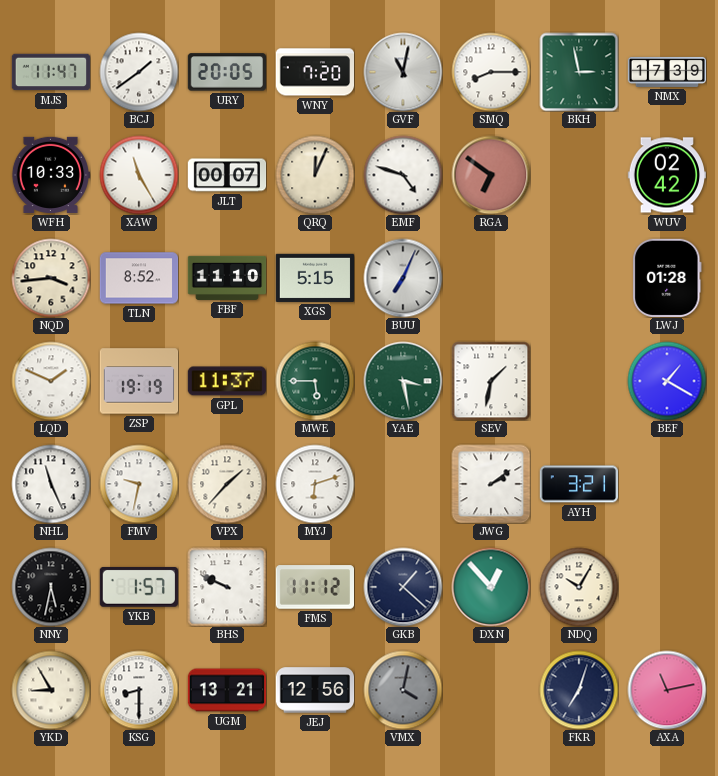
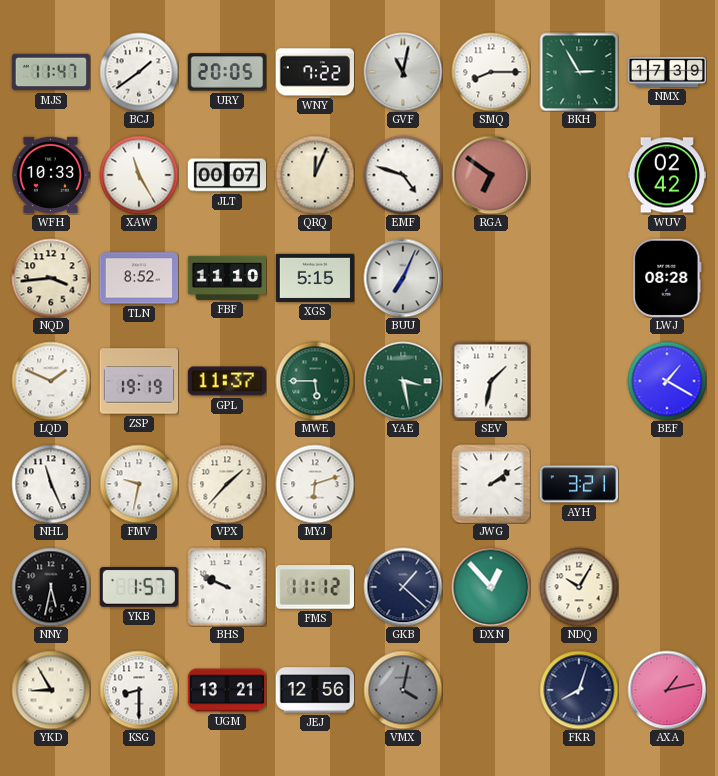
WNY: 7:20 -> 7:22
BKH: 2:58 -> 2:55
LWJ: 01:28 -> 08:28
FKR: 7:03 -> 8:03
AXA: 11:13 -> 1:13
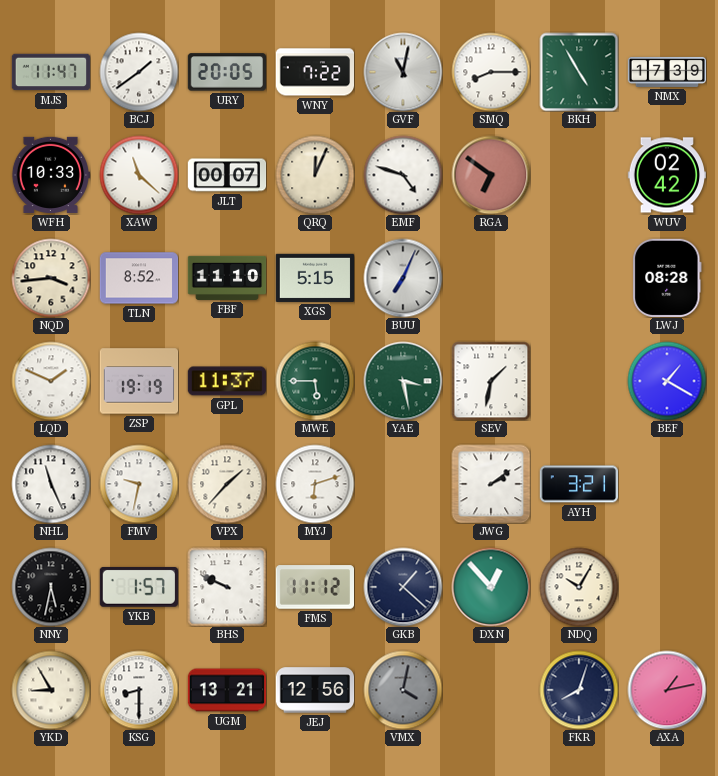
BKH: 2:55 -> 4:55
XAW: 11:25 -> 11:22
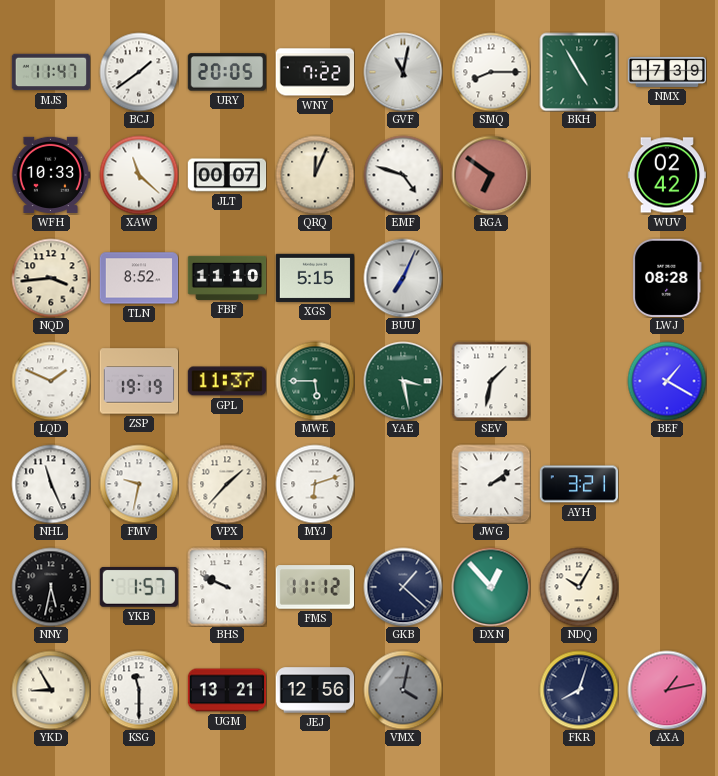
KSG: 8:30 -> 11:30
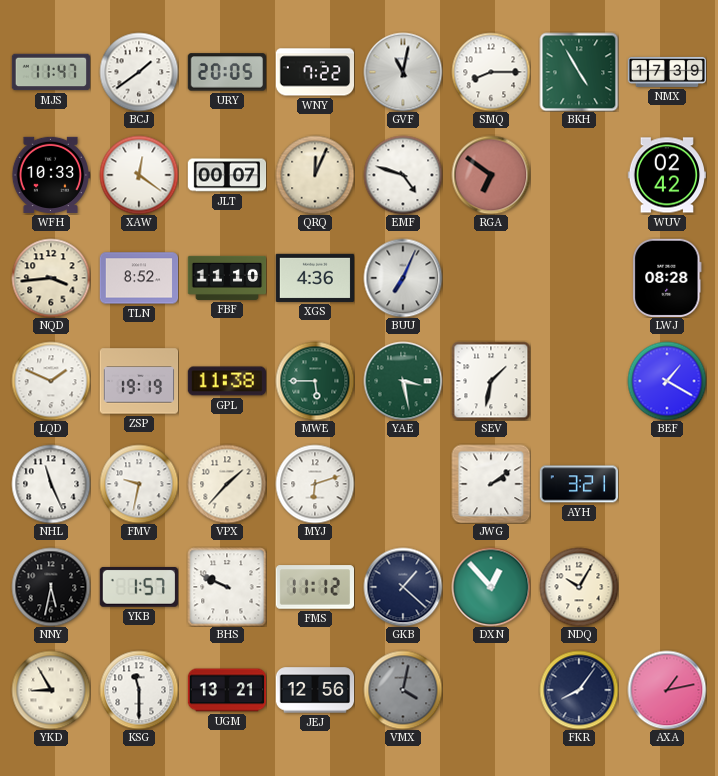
XAW: 11:22 -> 12:21
XGS: 5:15 -> 4:36
GPL: 11:37 -> 11:38
FKR: 8:03 -> 8:06
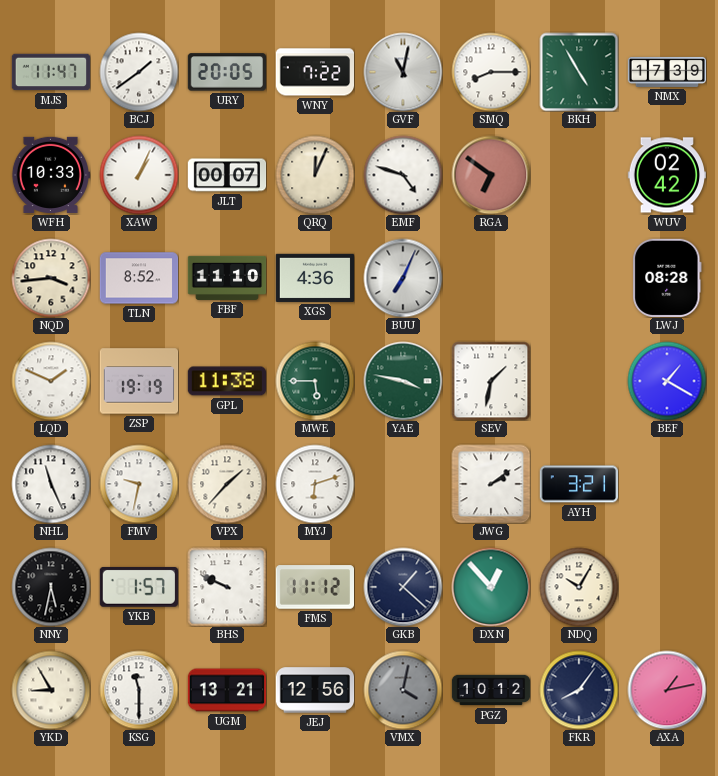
XAW: 12:21 -> 1:04
YAE: 3:28 -> 3:47
PGZ: none -> 10:12
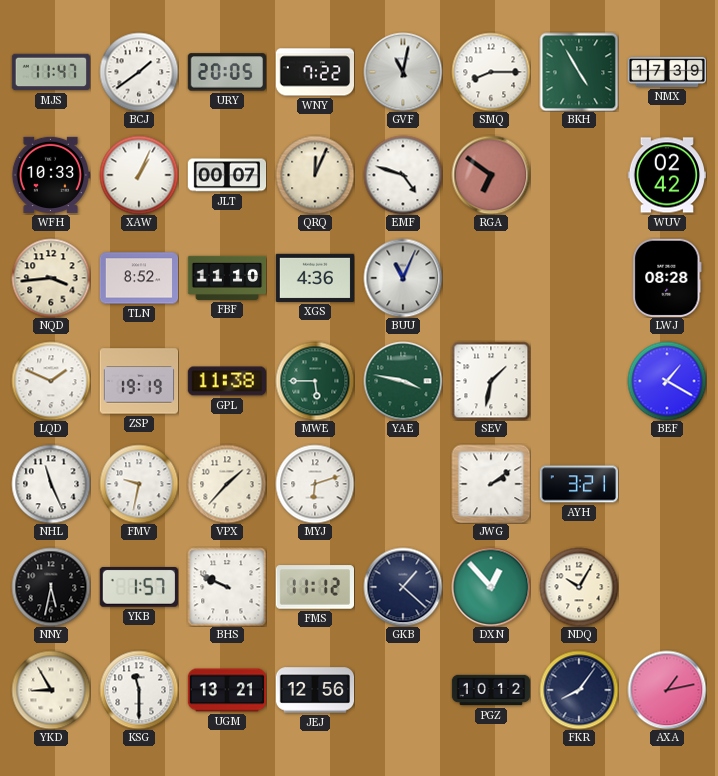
BUU: 7:04 -> 11:04
VMX: 4:02 -> none
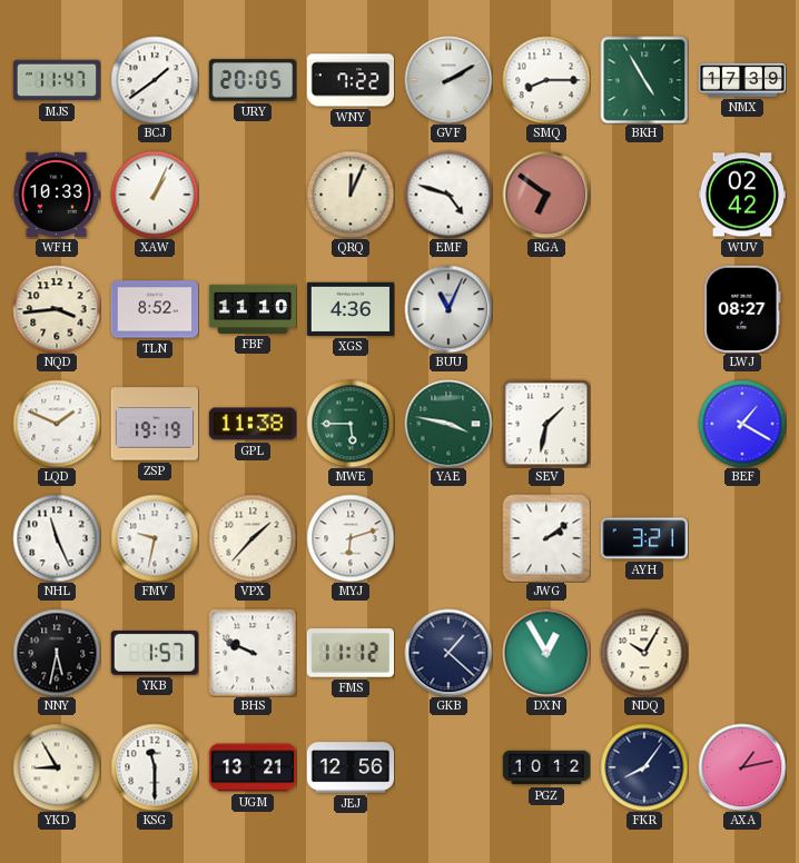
GVF: 11:02 -> 2:10
JLT: 00:07 -> none
LWJ: 08:28 -> 08:27
DXN: 12:53 -> 12:55
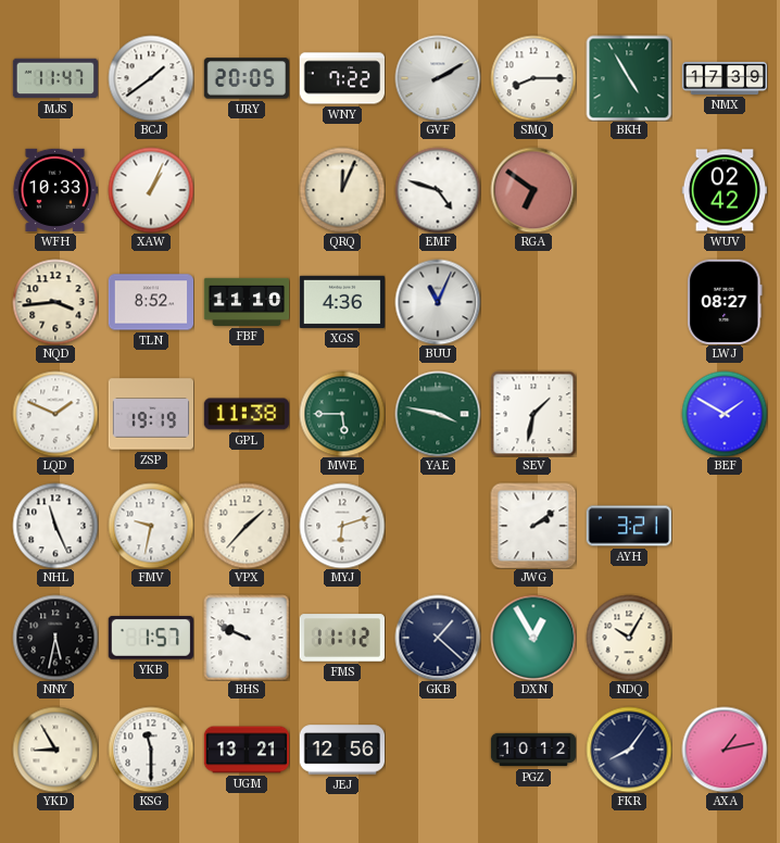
BEF: 1:20 -> 1:50
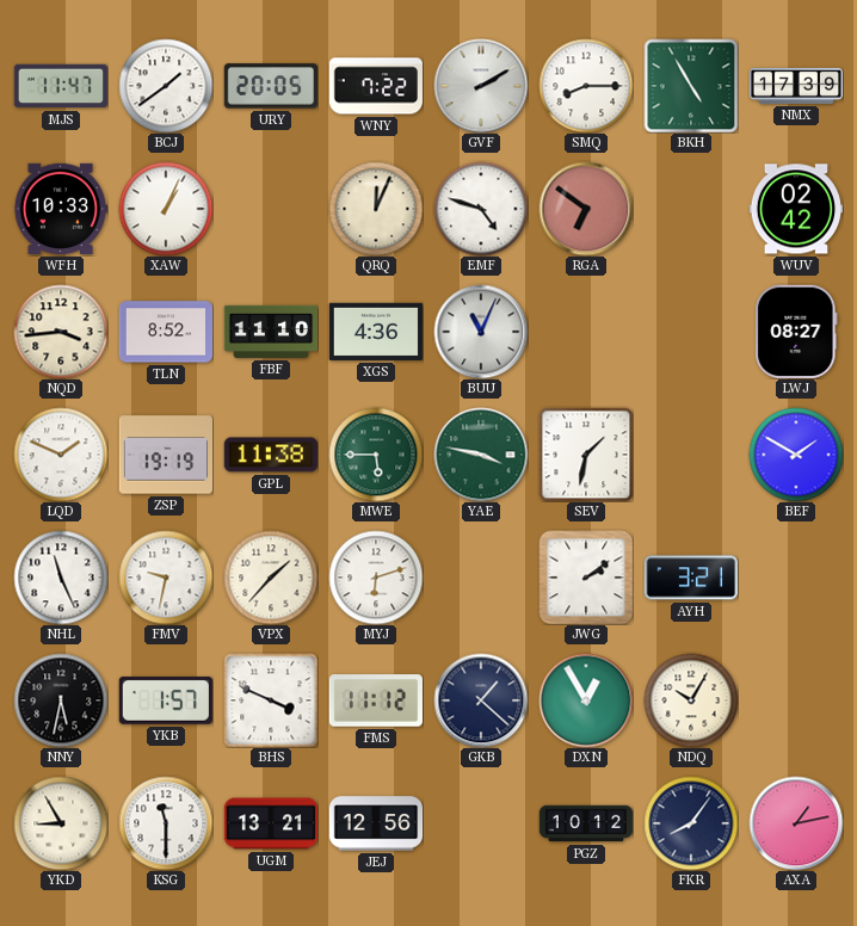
BHS: 9:49 -> 3:49
